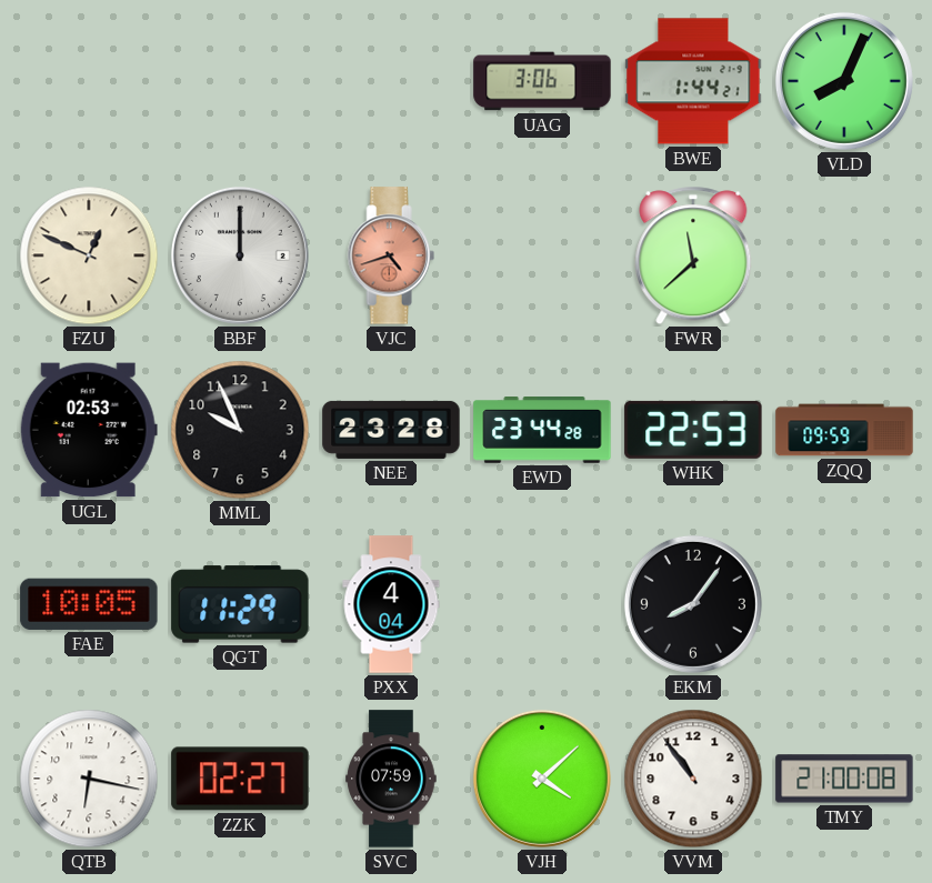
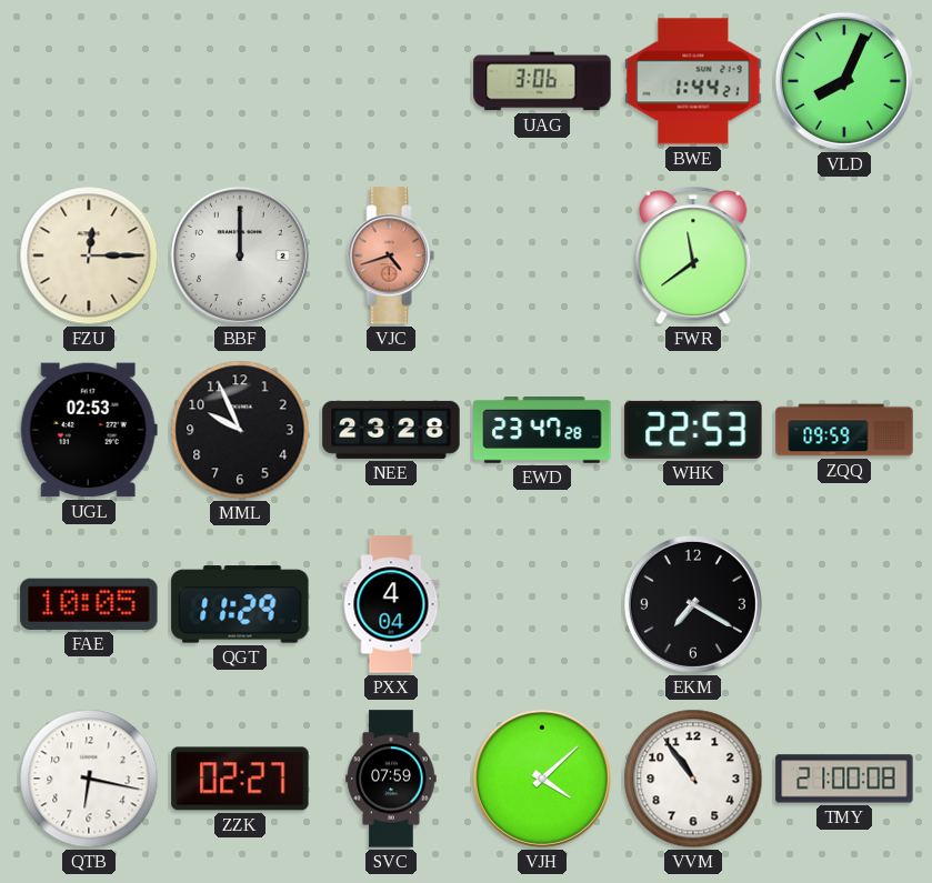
FZU: 12:49 -> 12:15
FWR: 11:38 -> 11:39
EWD: 23:44 -> 23:47
EKM: 8:06 -> 7:20
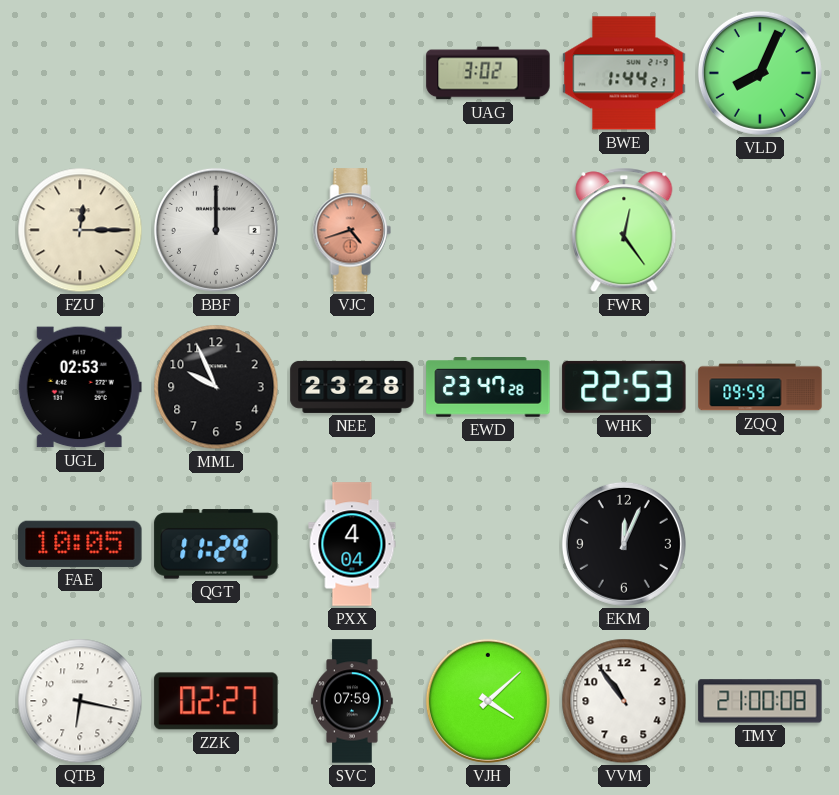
UAG: 3:06 -> 3:02
FWR: 11:39 -> 12:24
EKM: 7:20 -> 12:04
